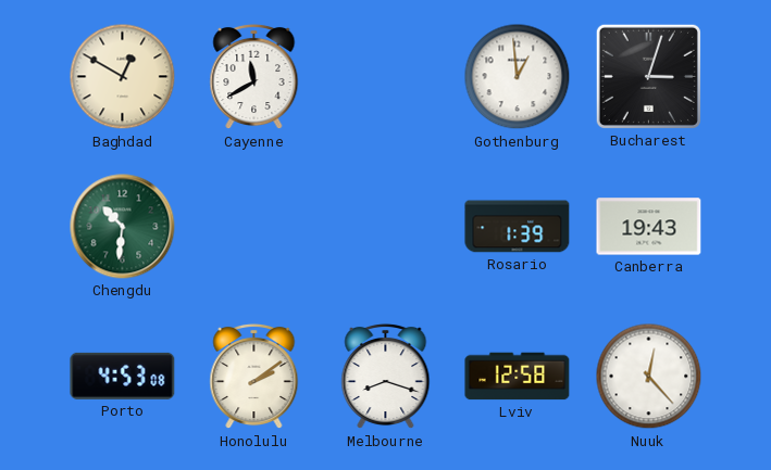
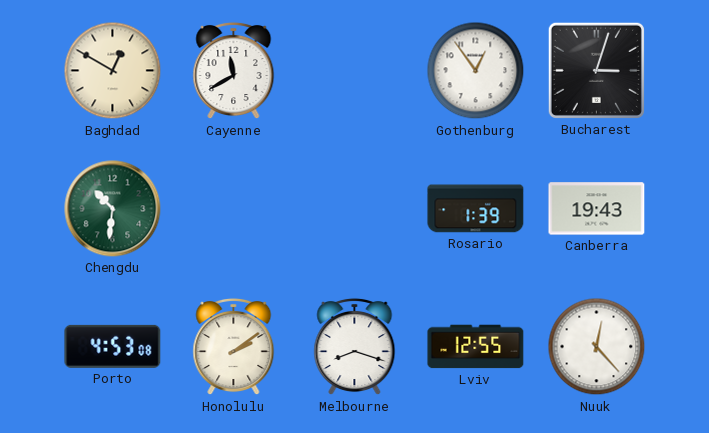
Gothenburg: 12:59 -> 12:54
Lviv: 12:58 -> 12:55
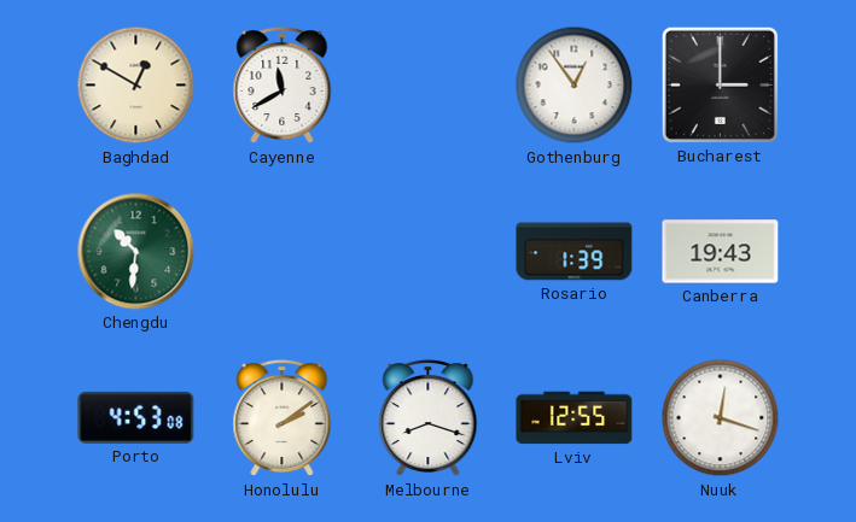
Bucharest: 3:03 -> 3:00
Nuuk: 12:23 -> 12:18
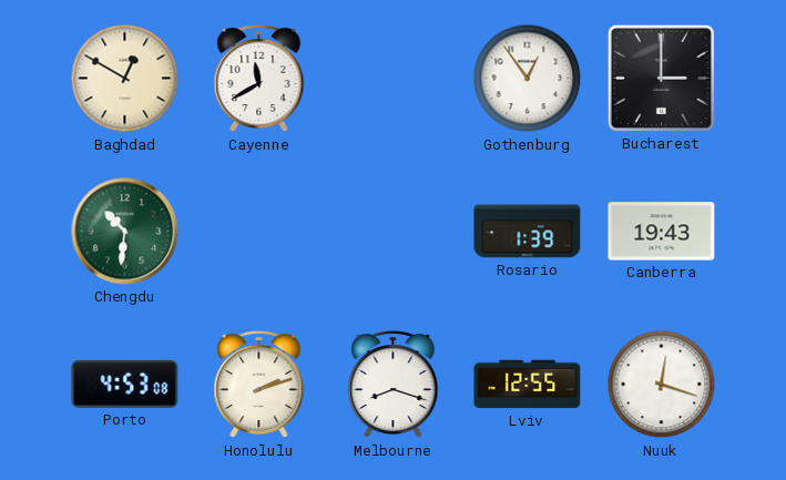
Honolulu: 2:09 -> 2:12
